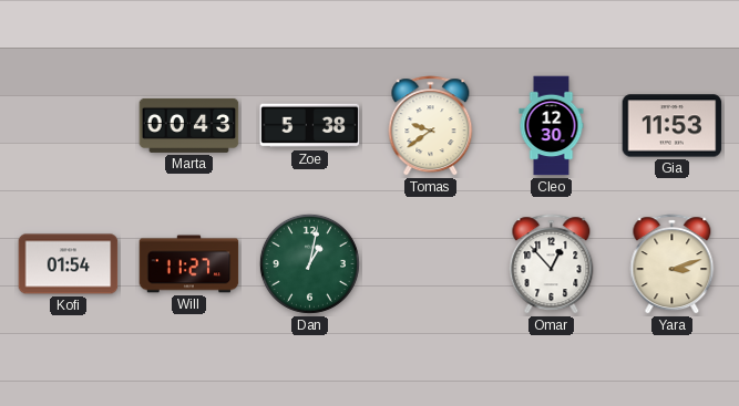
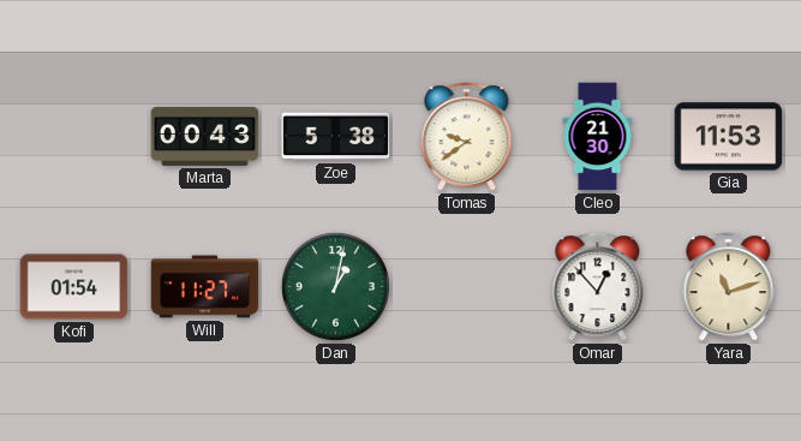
Cleo: 12:30 -> 21:30
Yara: 3:12 -> 11:12
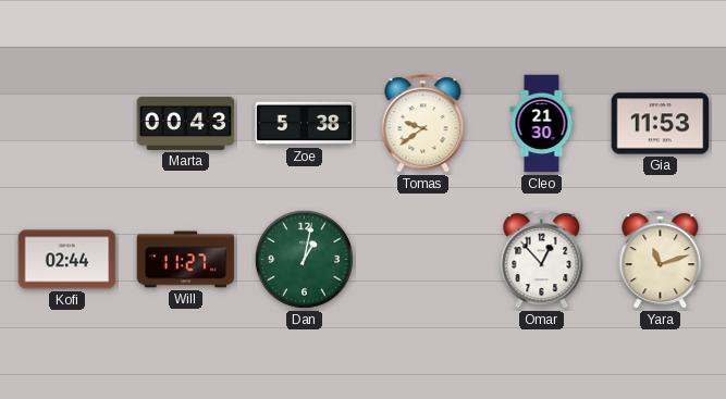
Kofi: 01:54 -> 02:44
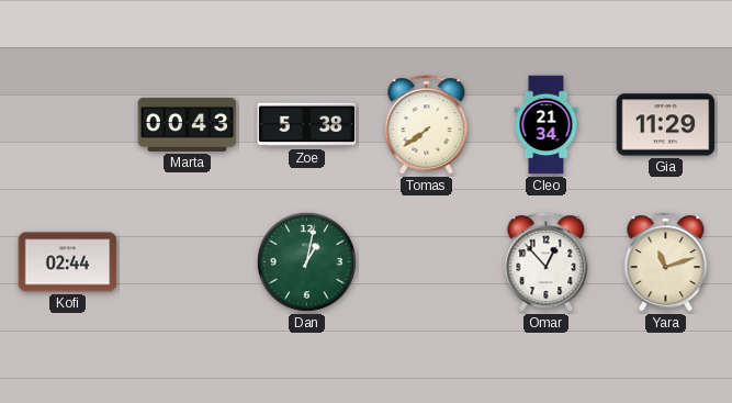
Tomas: 9:39 -> 7:39
Cleo: 21:30 -> 21:34
Gia: 11:53 -> 11:29
Will: 11:27 -> none
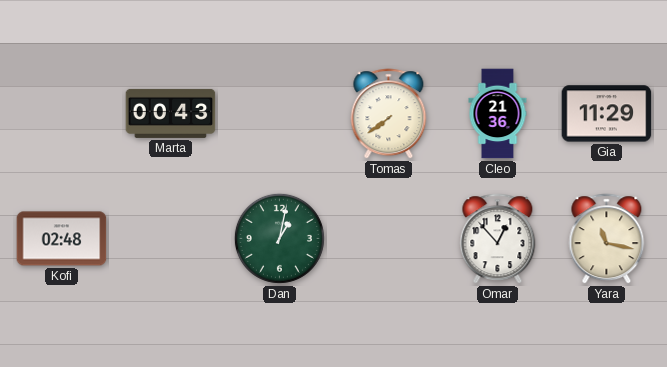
Zoe: 5:38 -> none
Cleo: 21:34 -> 21:36
Kofi: 02:44 -> 02:48
Yara: 11:12 -> 11:17
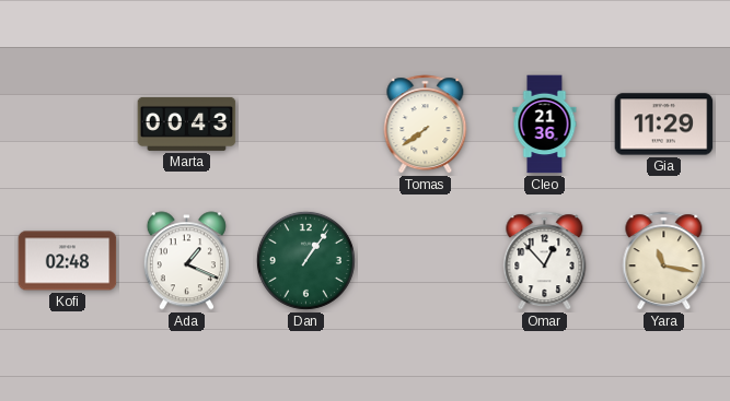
Ada: none -> 1:19
Dan: 1:02 -> 1:06
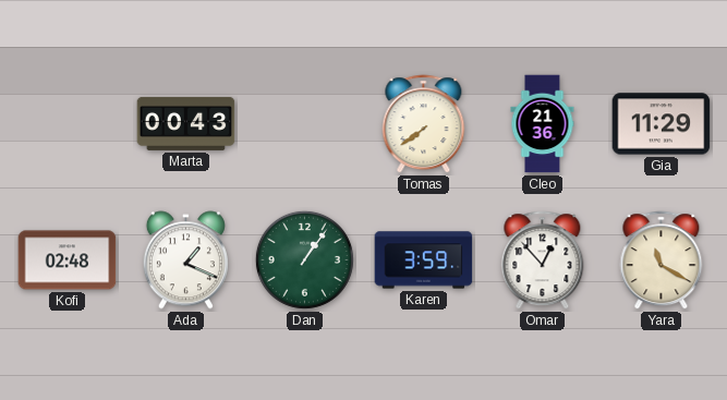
Karen: none -> 3:59
Yara: 11:17 -> 11:20
